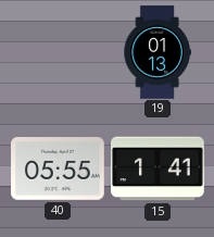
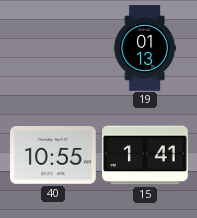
40: 05:55 -> 10:55
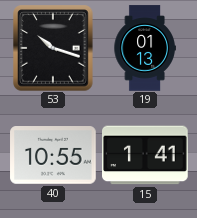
53: none -> 10:18
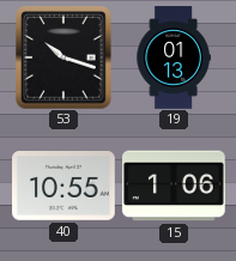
15: 1:41 -> 1:06
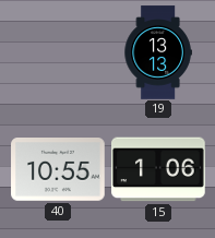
53: 10:18 -> none
19: 01:13 -> 13:13
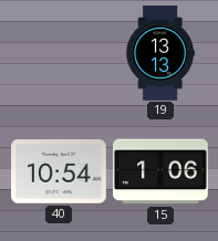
40: 10:55 -> 10:54
